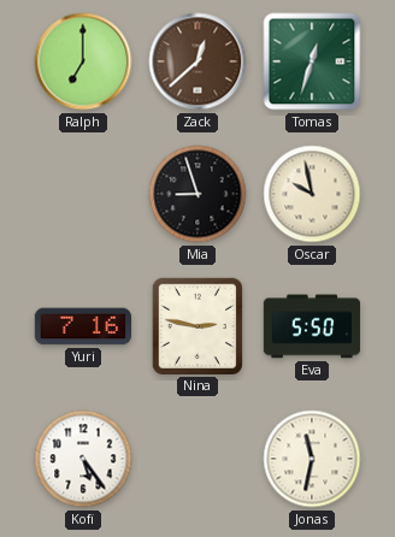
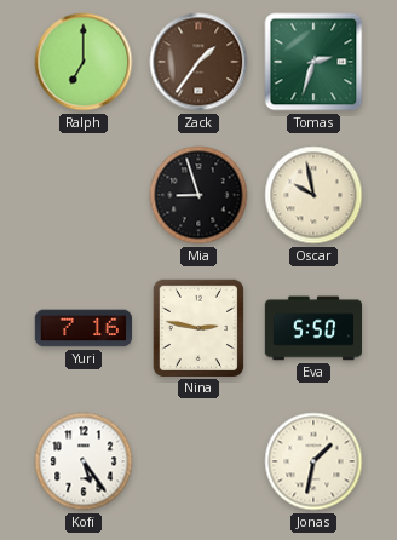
Zack: 12:38 -> 1:36
Tomas: 12:33 -> 2:33
Jonas: 11:32 -> 1:32
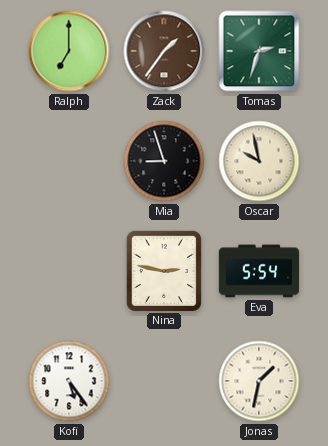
Yuri: 7:16 -> none
Eva: 5:50 -> 5:54
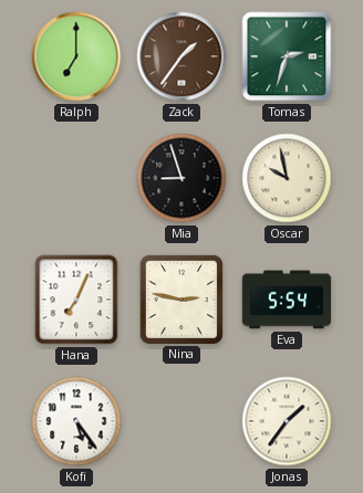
Hana: none -> 7:04
Jonas: 1:32 -> 1:36
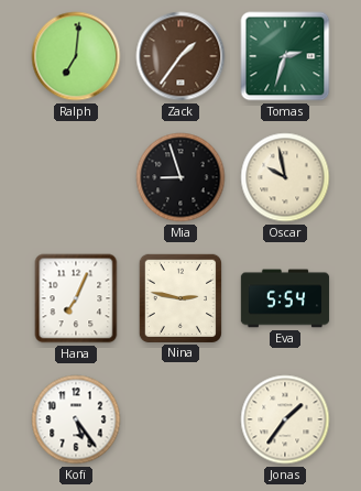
Ralph: 7:00 -> 7:01
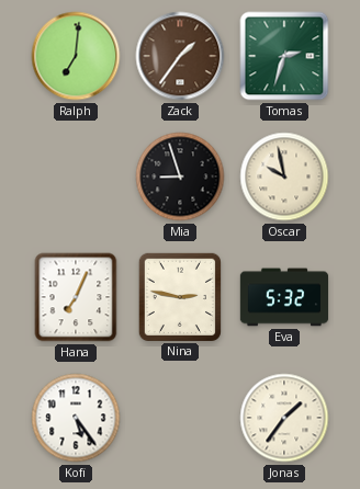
Eva: 5:54 -> 5:32
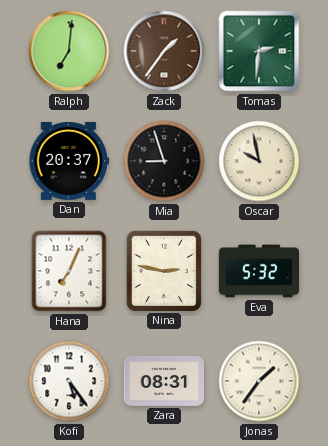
Tomas: 2:33 -> 2:31
Dan: none -> 20:37
Zara: none -> 08:31
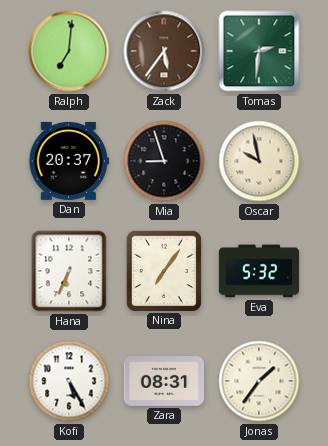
Zack: 1:36 -> 5:36
Hana: 7:04 -> 6:34
Nina: 2:47 -> 7:06
Kofi: 5:24 -> 5:25
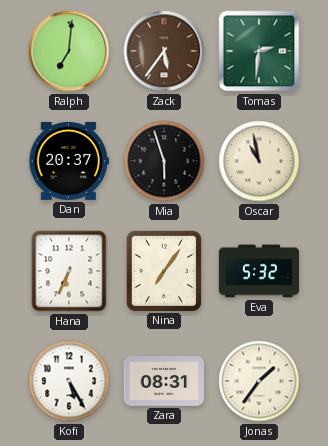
Mia: 8:57 -> 5:57
Oscar: 9:58 -> 10:58
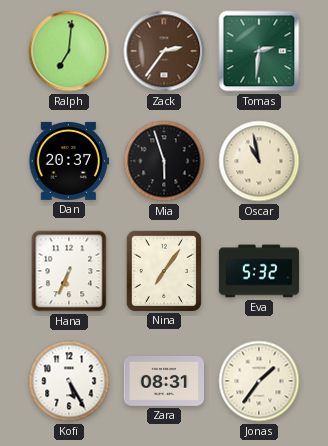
Zack: 5:36 -> 2:36
